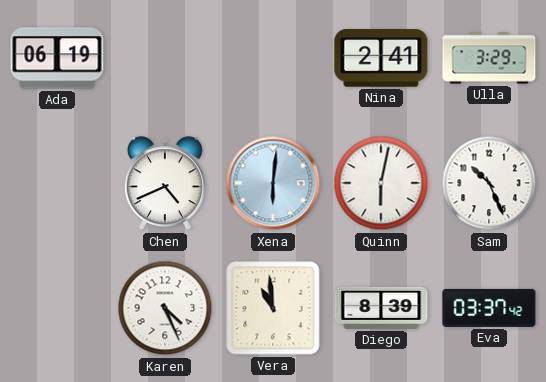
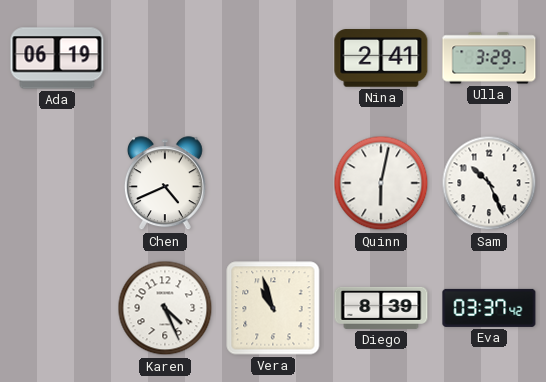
Xena: 6:01 -> none
Vera: 10:59 -> 10:57
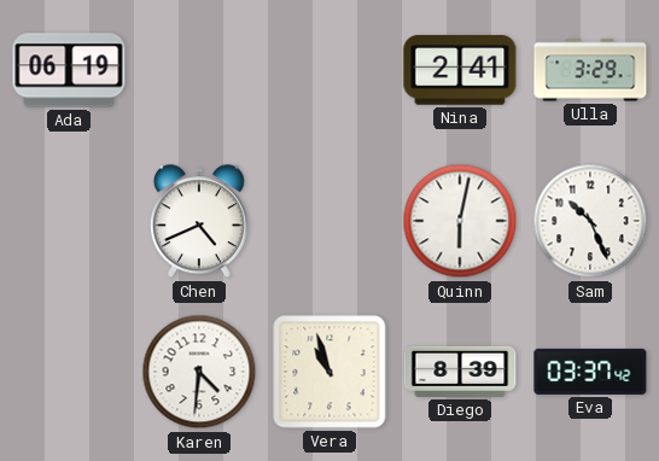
Karen: 4:26 -> 4:31
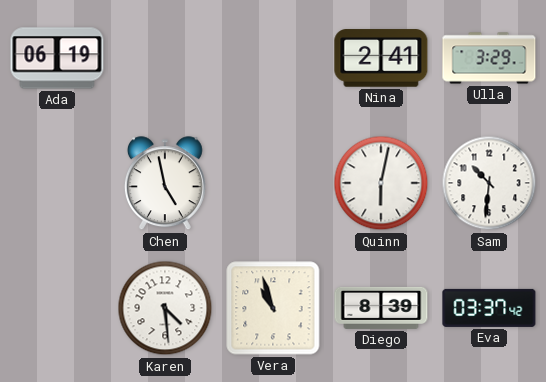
Chen: 4:41 -> 4:58
Sam: 10:26 -> 10:31
Karen: 4:31 -> 4:29
